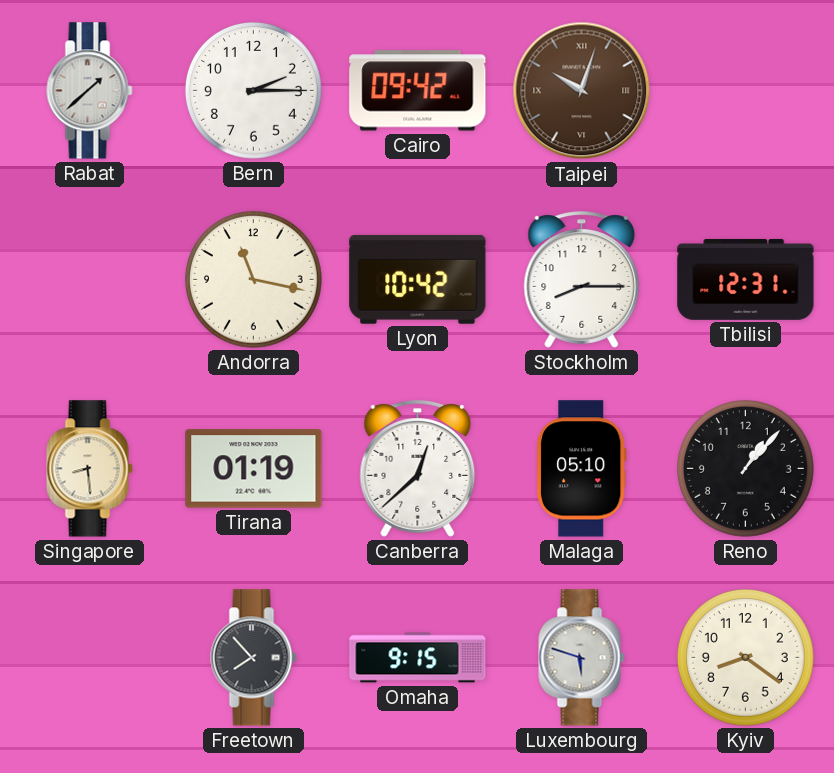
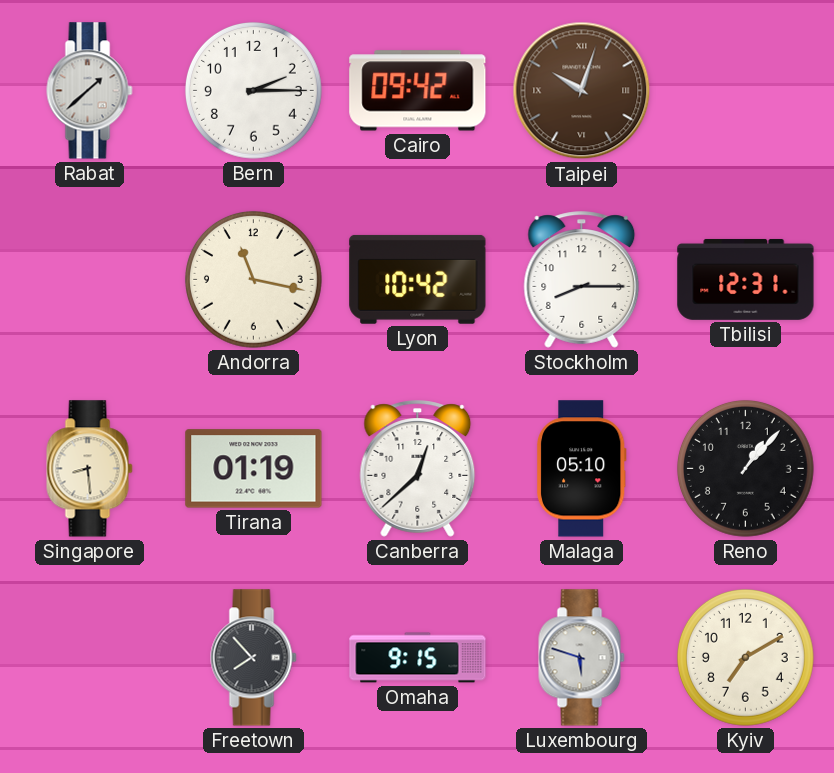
Kyiv: 8:21 -> 7:10
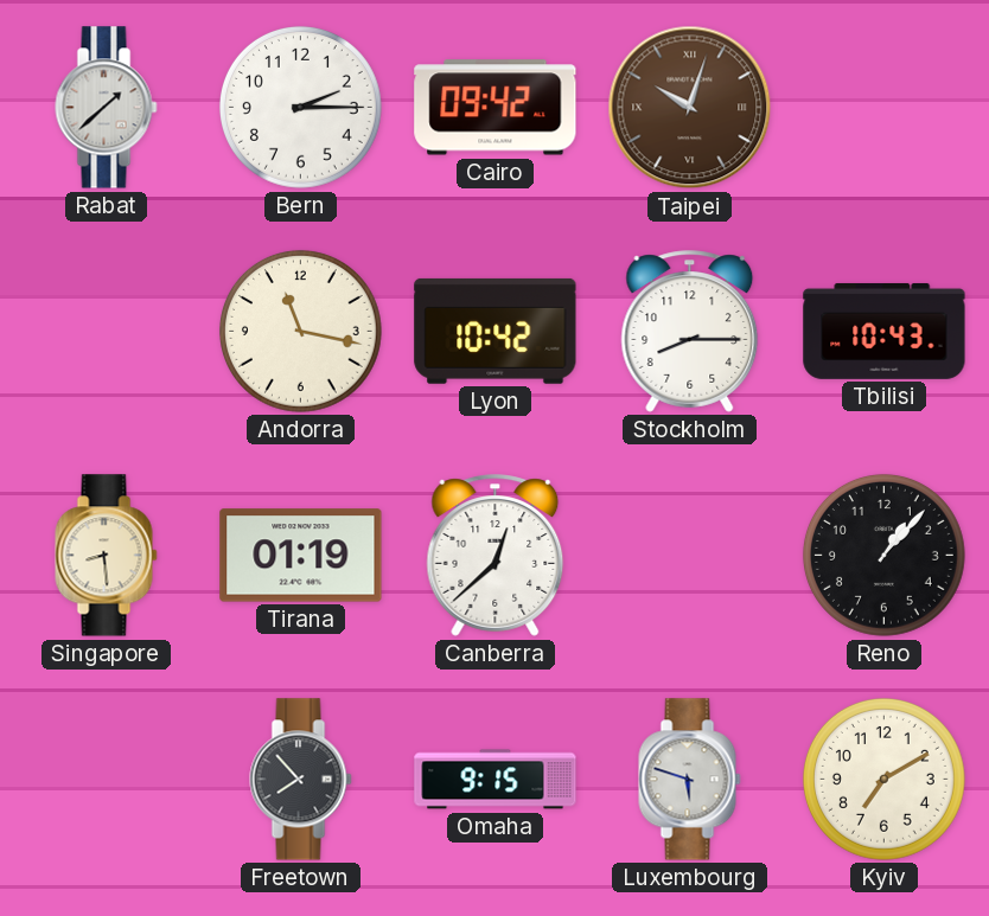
Tbilisi: 12:31 -> 10:43
Malaga: 05:10 -> none
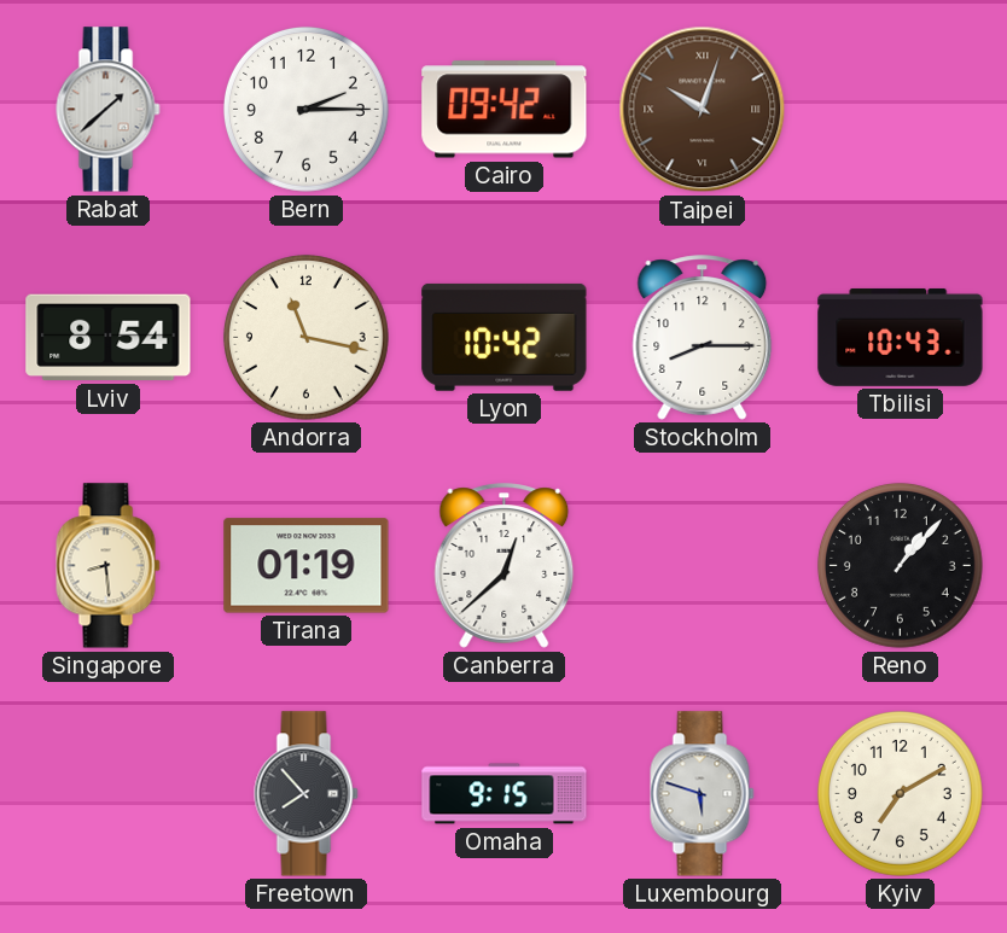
Lviv: none -> 8:54
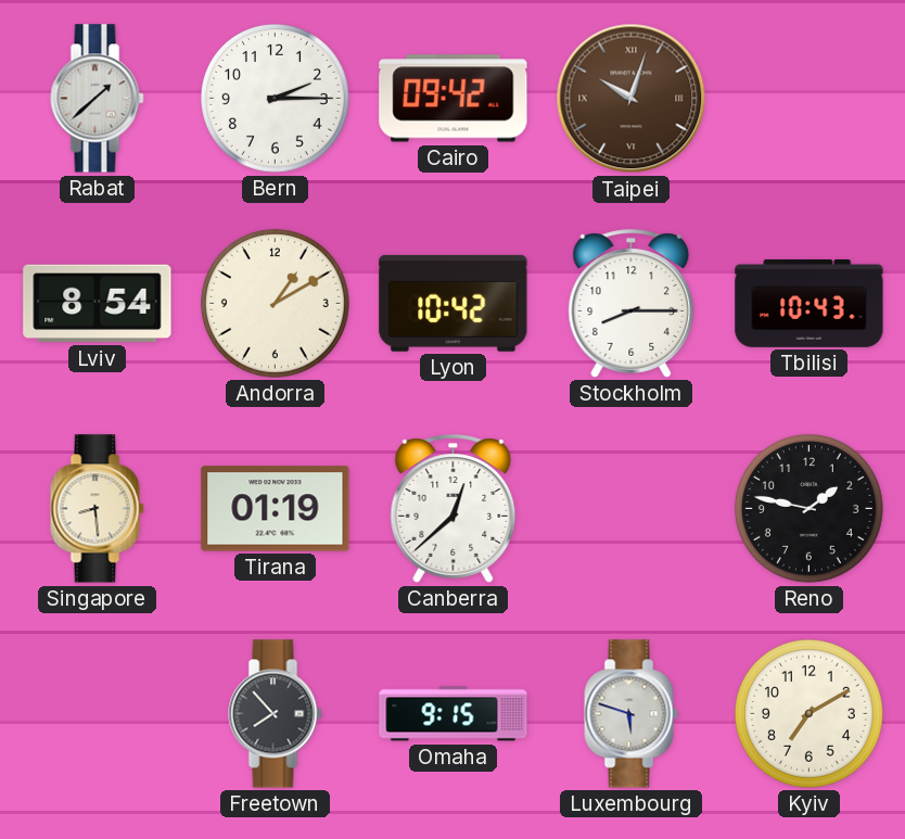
Andorra: 11:17 -> 1:10
Reno: 1:07 -> 1:47
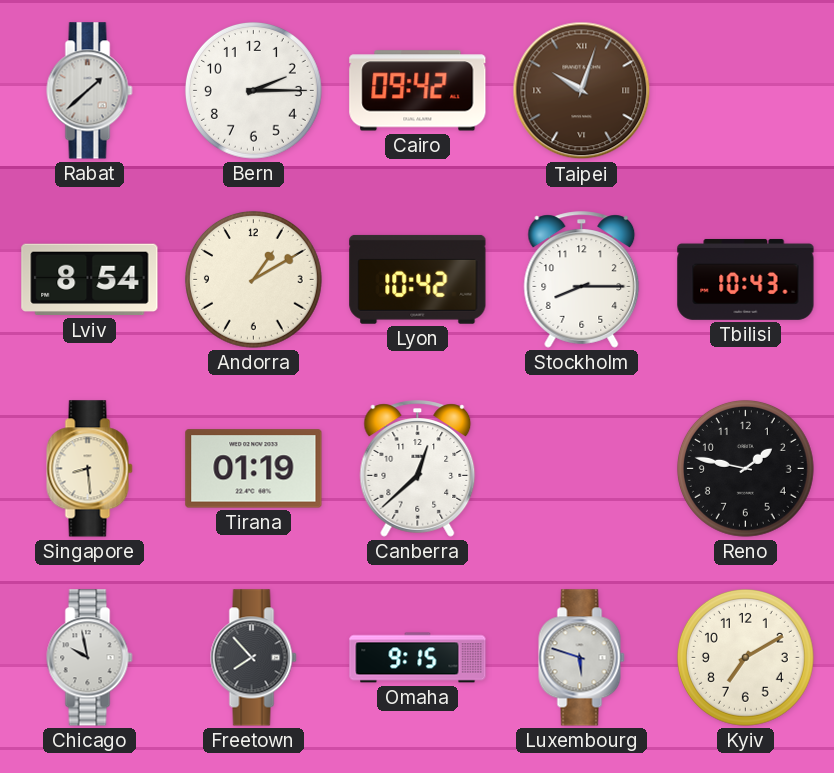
Chicago: none -> 9:58
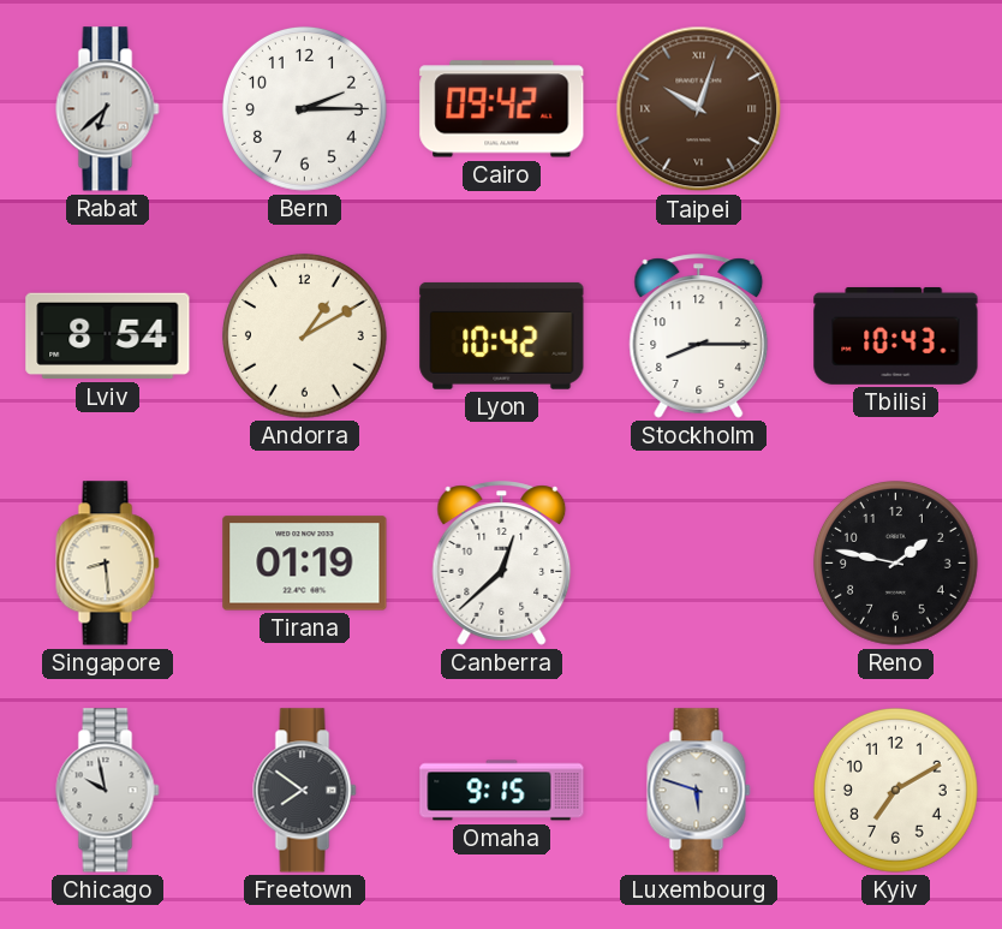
Rabat: 1:38 -> 6:38
Freetown: 7:53 -> 7:51
